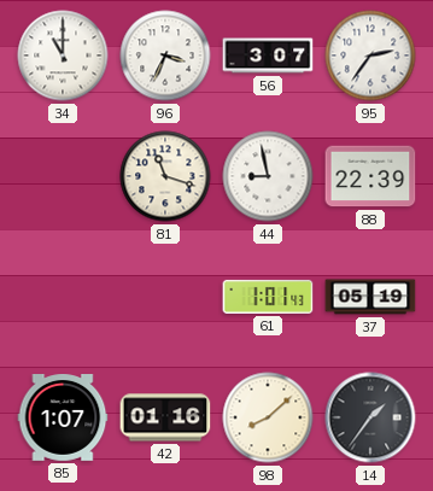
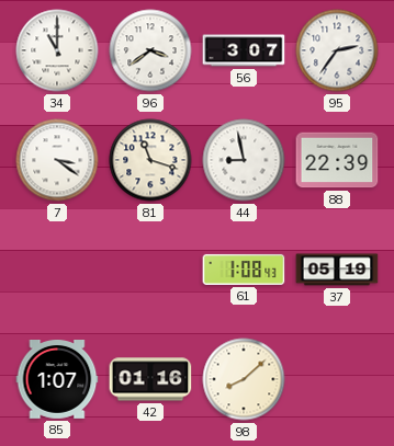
96: 3:34 -> 3:39
7: none -> 3:21
61: 1:01 -> 1:08
14: 1:36 -> none
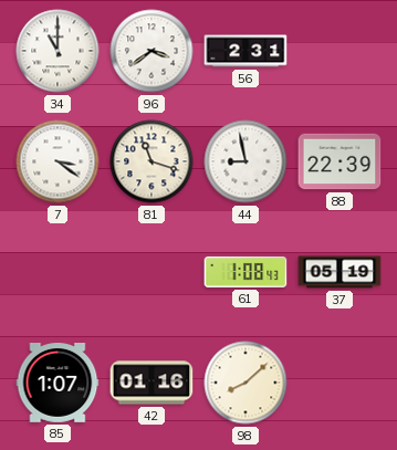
56: 3:07 -> 2:31
95: 2:36 -> none
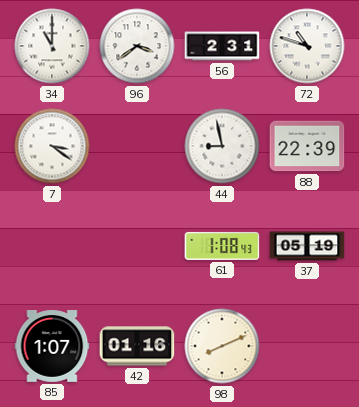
72: none -> 10:48
81: 11:18 -> none
98: 8:08 -> 8:11
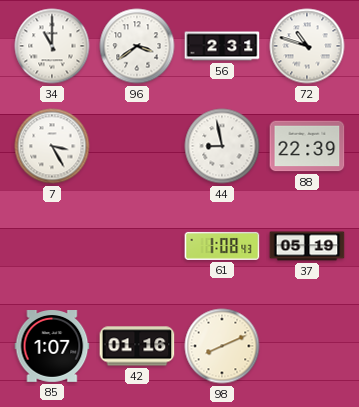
7: 3:21 -> 3:25
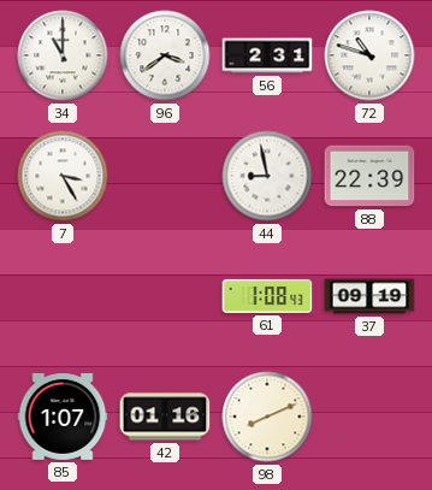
37: 05:19 -> 09:19
